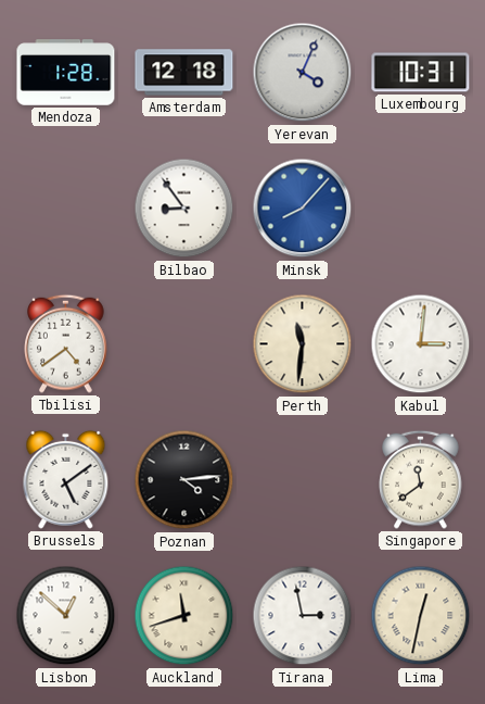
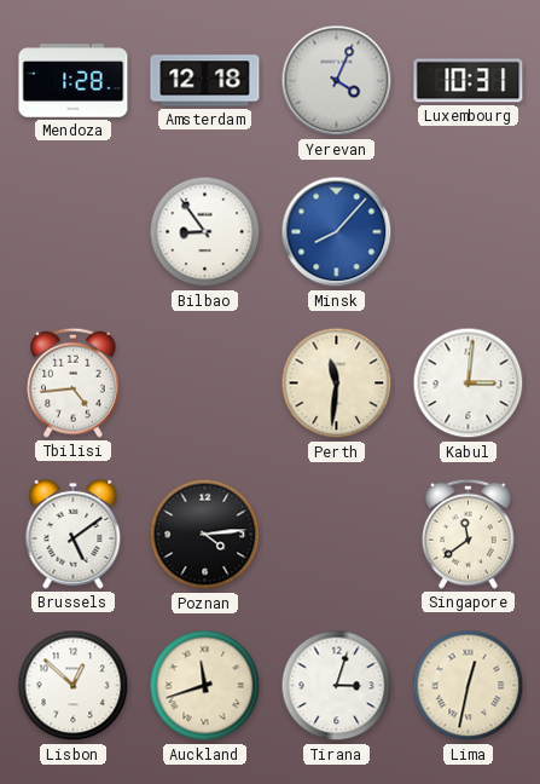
Tbilisi: 4:39 -> 4:44
Tirana: 2:58 -> 3:03
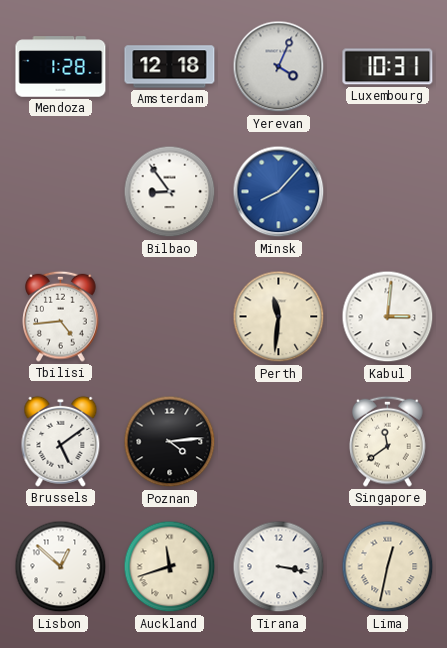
Tirana: 3:03 -> 3:17
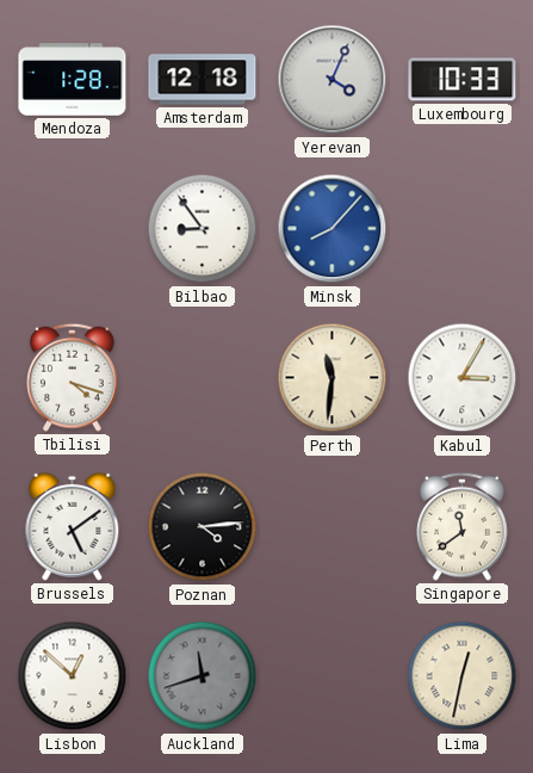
Luxembourg: 10:31 -> 10:33
Tbilisi: 4:44 -> 4:18
Kabul: 3:01 -> 3:05
Auckland dial: cream -> grey
Tirana: 3:17 -> none
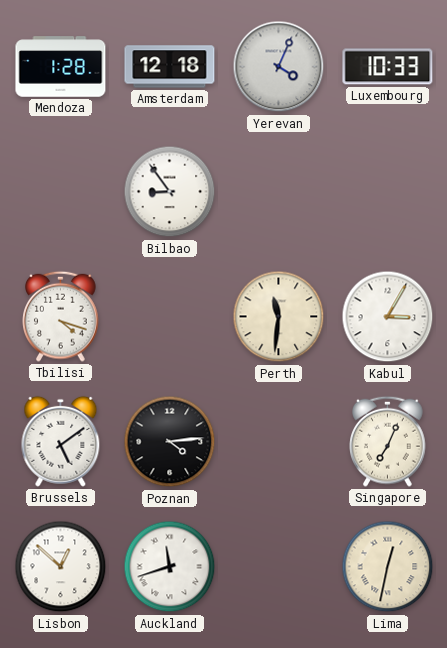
Minsk: 8:07 -> none
Singapore: 11:39 -> 7:04
Auckland dial: grey -> white
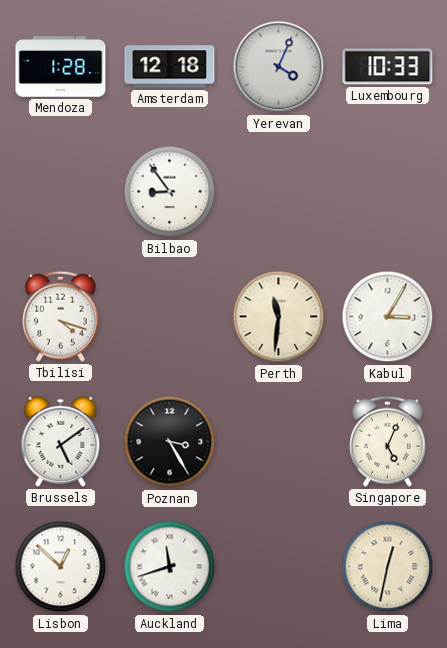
Poznan: 4:14 -> 3:25
Singapore: 7:04 -> 5:04
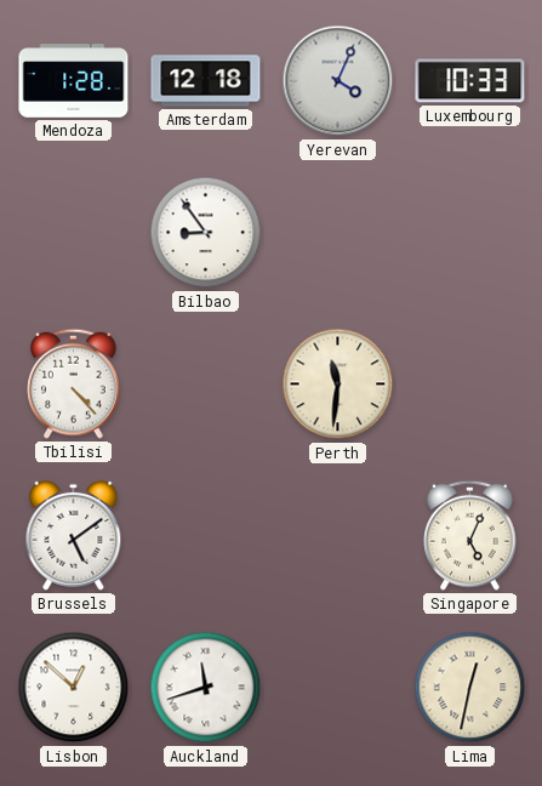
Tbilisi: 4:18 -> 4:23
Kabul: 3:05 -> none
Poznan: 3:25 -> none
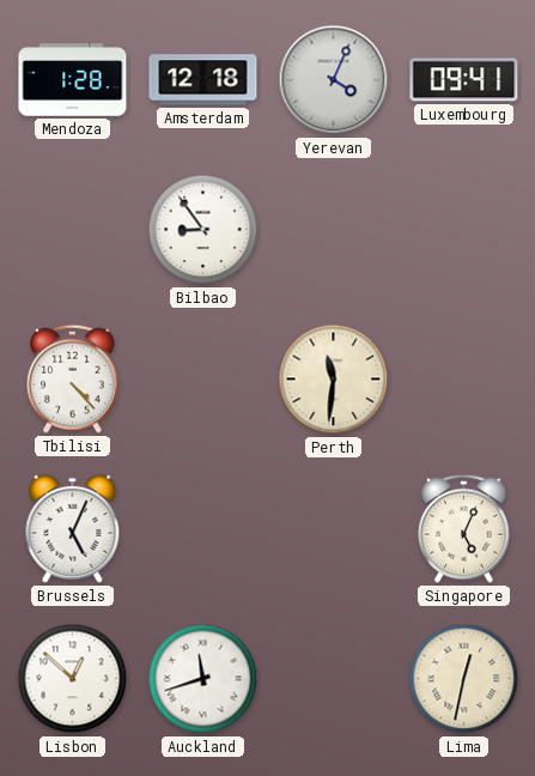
Luxembourg: 10:33 -> 09:41
Brussels: 5:09 -> 5:04
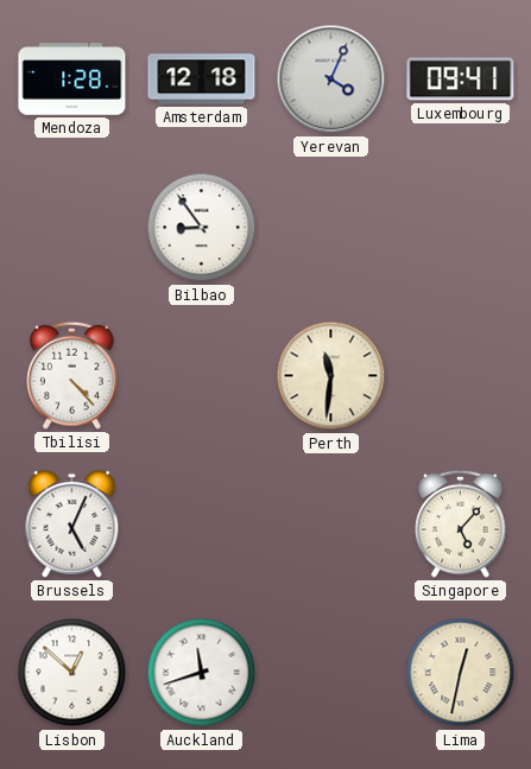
Singapore: 5:04 -> 5:07
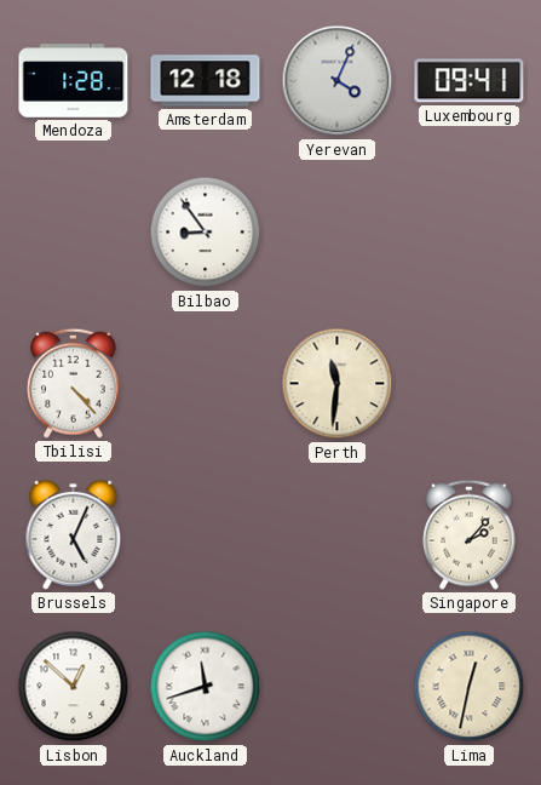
Singapore: 5:07 -> 2:07
